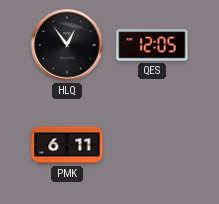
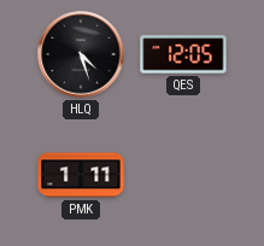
HLQ: 12:54 -> 4:27
PMK: 6:11 -> 1:11
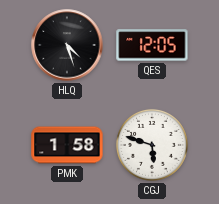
PMK: 1:11 -> 1:58
CGJ: none -> 5:48
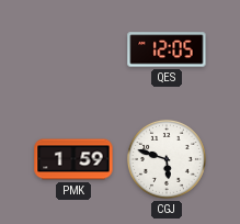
HLQ: 4:27 -> none
PMK: 1:58 -> 1:59
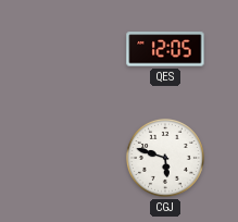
PMK: 1:59 -> none
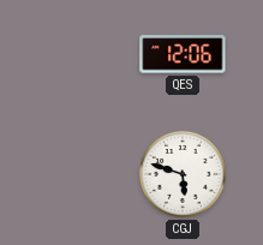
QES: 12:05 -> 12:06
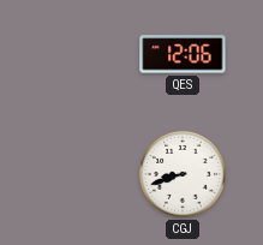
CGJ: 5:48 -> 8:42
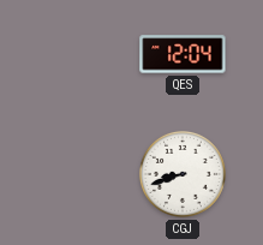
QES: 12:06 -> 12:04
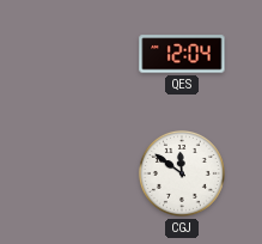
CGJ: 8:42 -> 11:51
